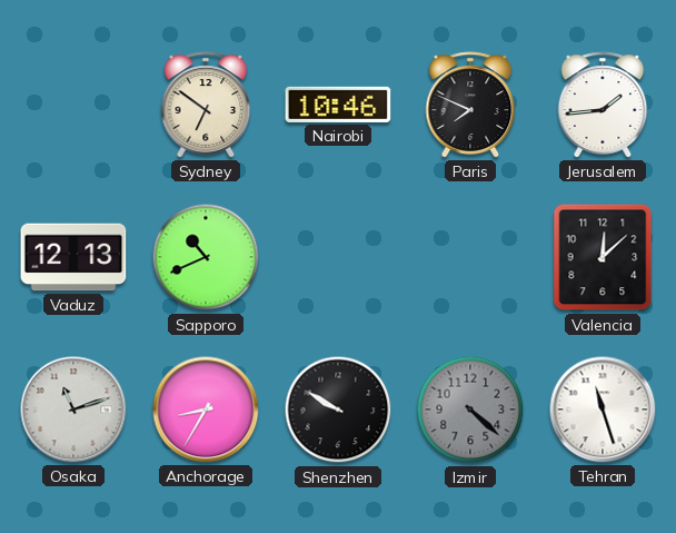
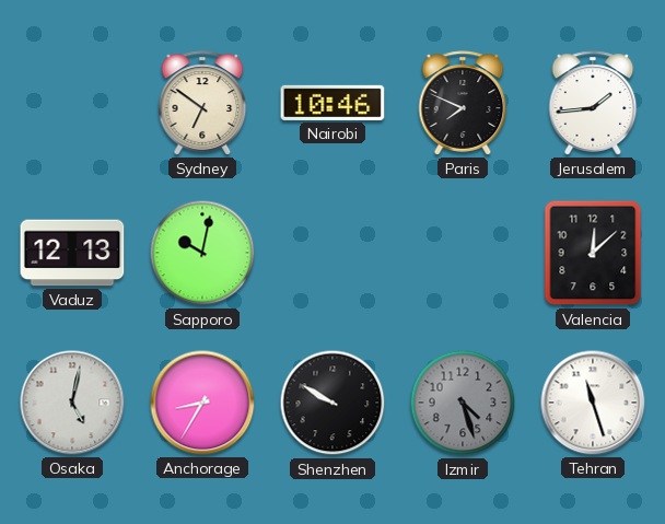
Sapporo: 10:41 -> 10:02
Osaka: 11:12 -> 5:02
Izmir: 4:22 -> 4:27
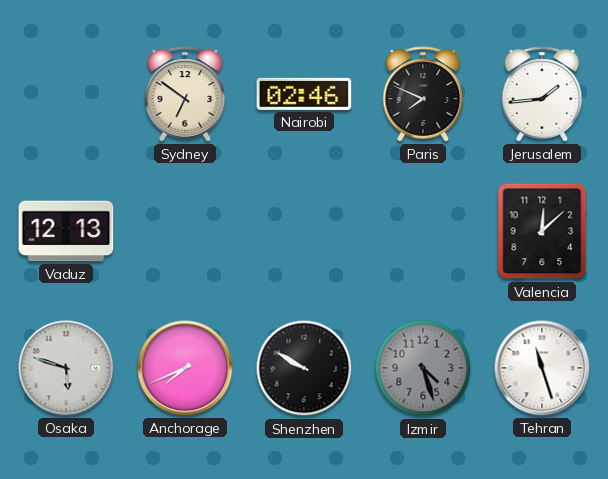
Nairobi: 10:46 -> 02:46
Sapporo: 10:02 -> none
Osaka: 5:02 -> 5:48
Anchorage: 8:35 -> 7:41
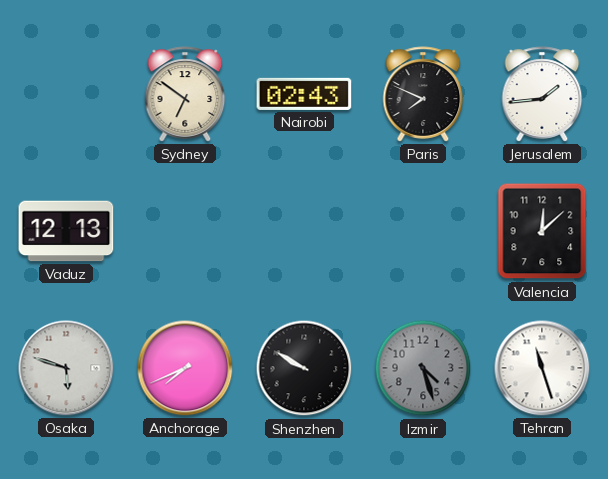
Nairobi: 02:46 -> 02:43
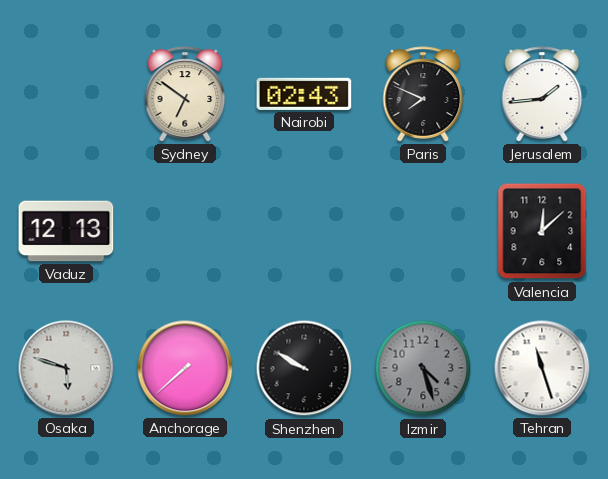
Anchorage: 7:41 -> 7:38
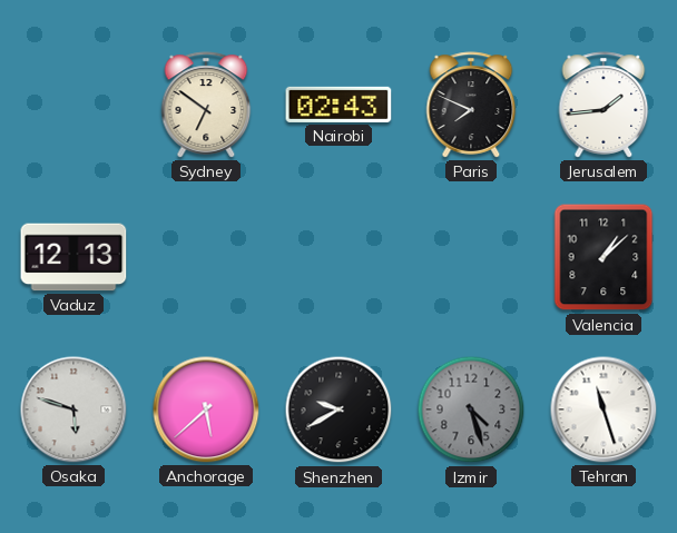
Valencia: 12:08 -> 1:08
Anchorage: 7:38 -> 5:38
Shenzhen: 9:50 -> 9:40
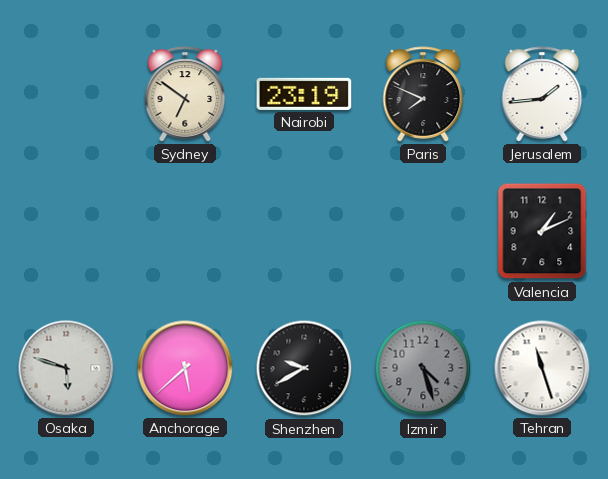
Nairobi: 02:43 -> 23:19
Vaduz: 12:13 -> none
Valencia: 1:08 -> 1:11
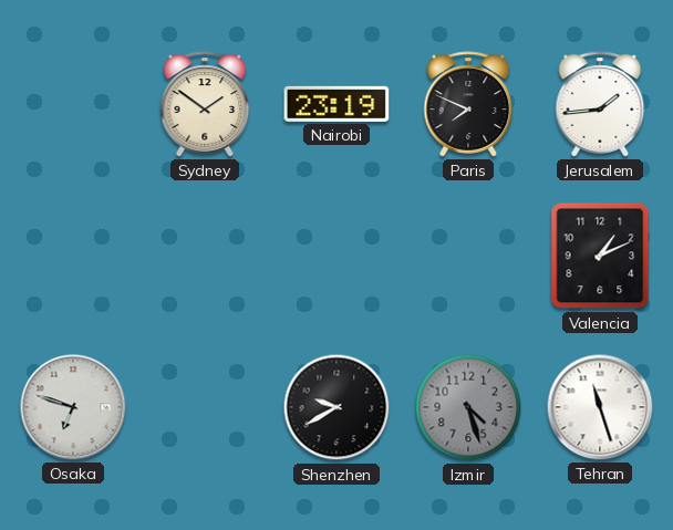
Sydney: 6:51 -> 1:51
Osaka: 5:48 -> 6:48
Anchorage: 5:38 -> none
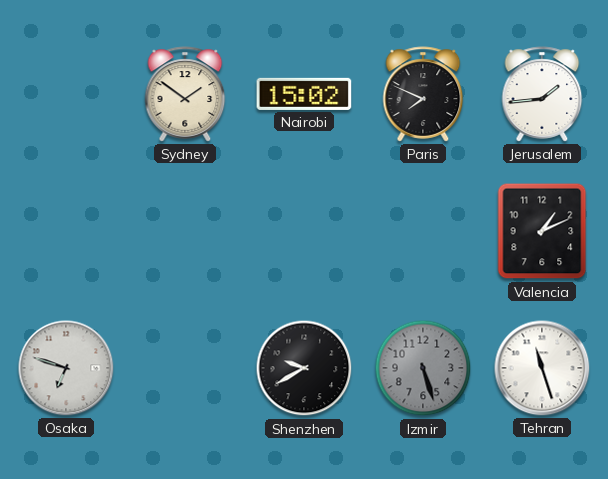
Nairobi: 23:19 -> 15:02
Izmir: 4:27 -> 5:27
